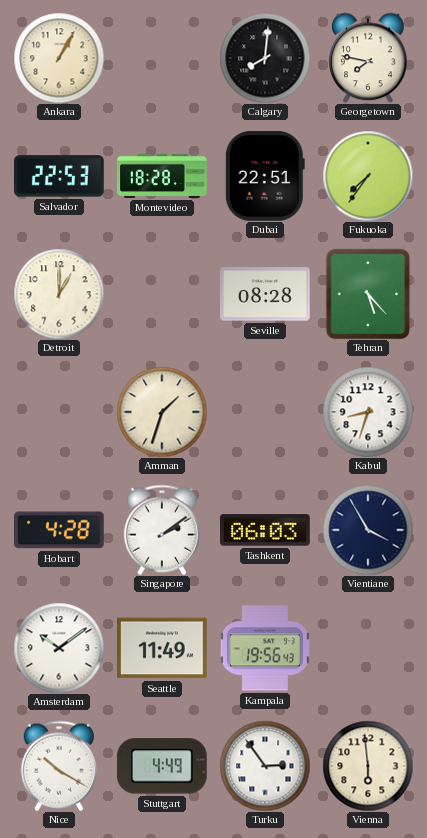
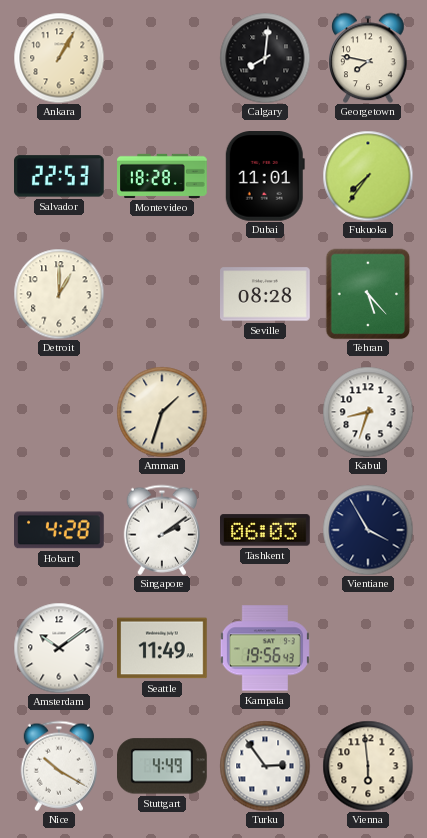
Dubai: 22:51 -> 11:01
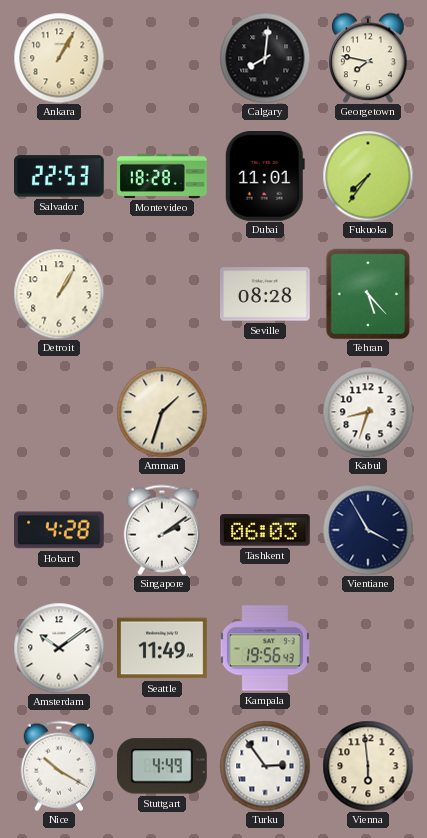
Detroit: 1:00 -> 1:05
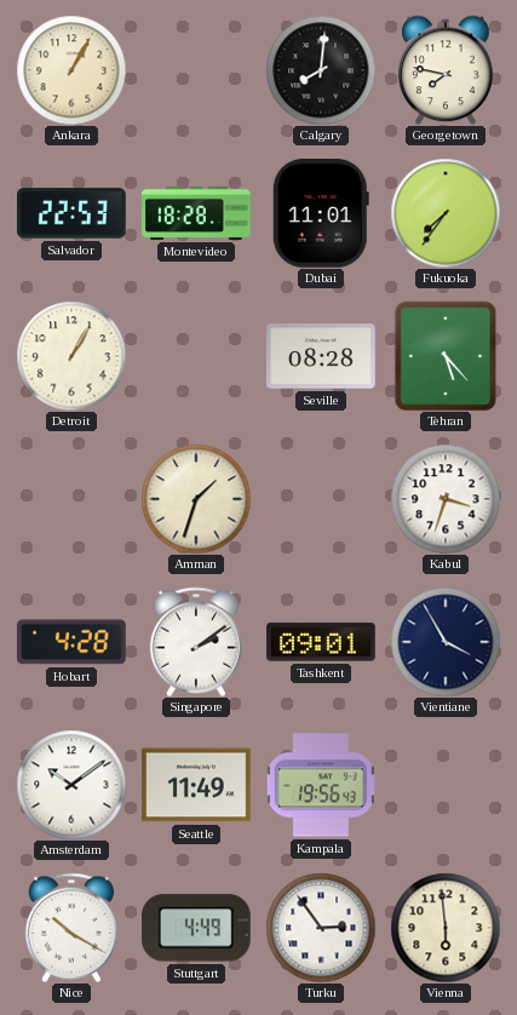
Kabul: 8:33 -> 3:33
Tashkent: 06:03 -> 09:01
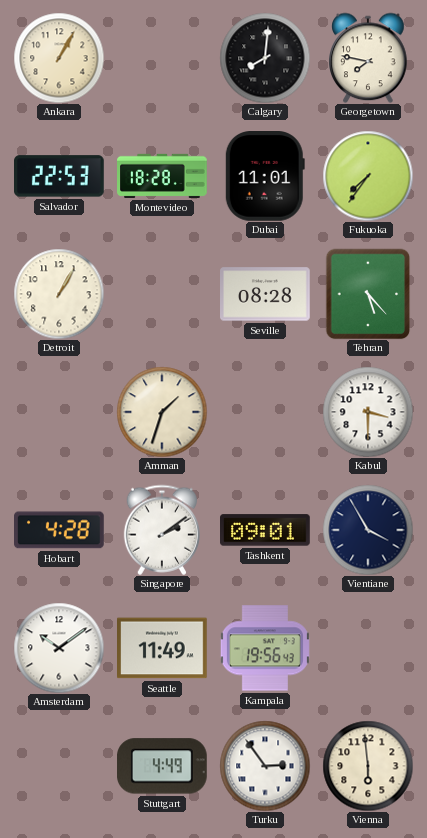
Kabul: 3:33 -> 3:30
Nice: 10:20 -> none
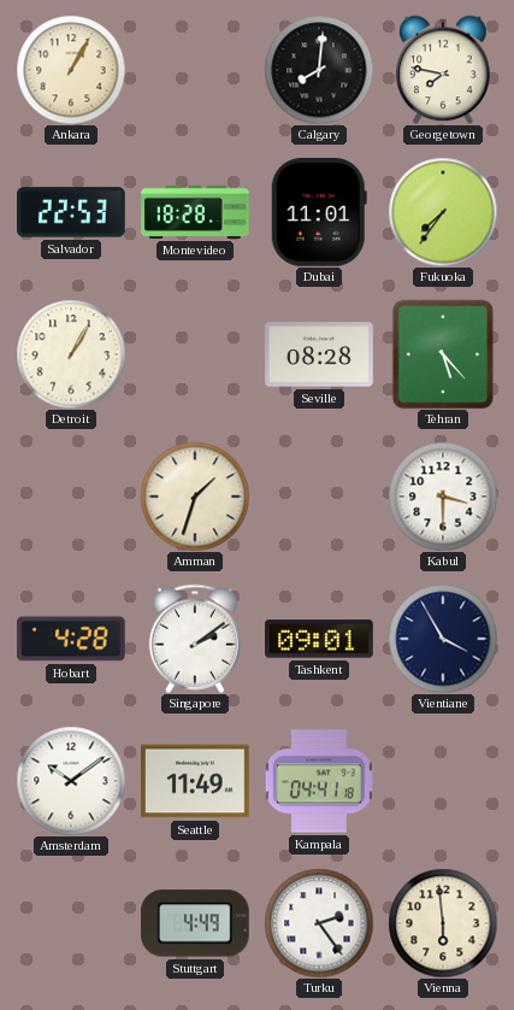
Kampala: 19:56 -> 04:41
Turku: 2:54 -> 2:24
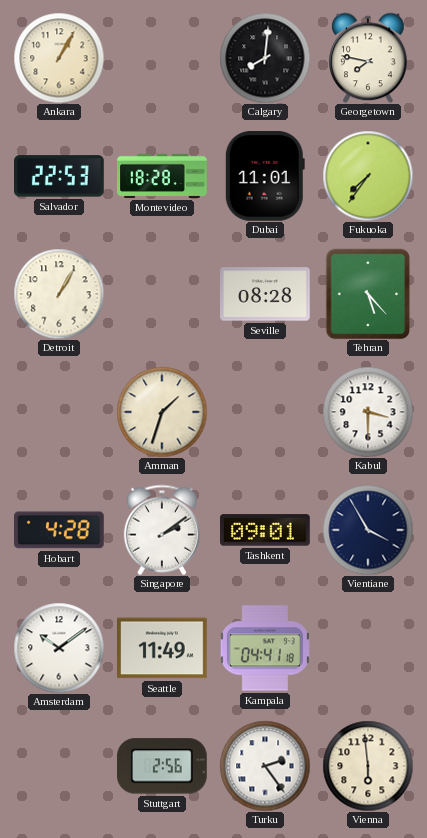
Stuttgart: 4:49 -> 2:56
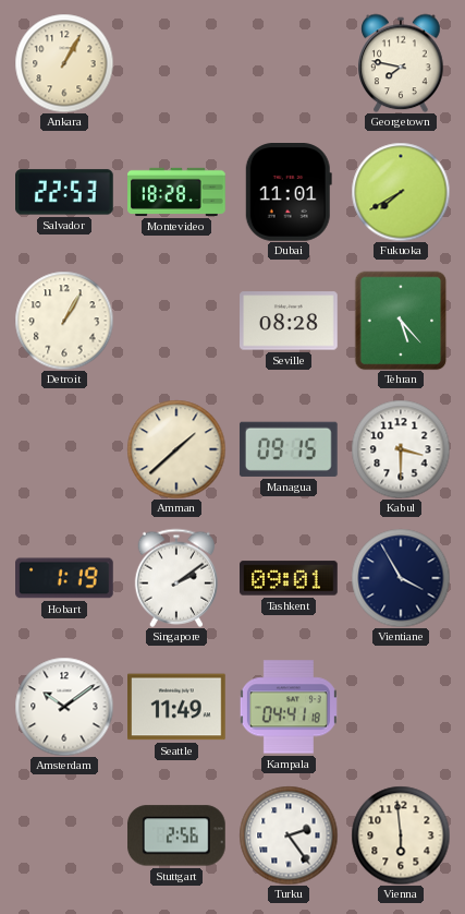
Calgary: 8:01 -> none
Fukuoka: 7:36 -> 7:40
Amman: 1:33 -> 1:38
Managua: none -> 09:15
Hobart: 4:28 -> 1:19
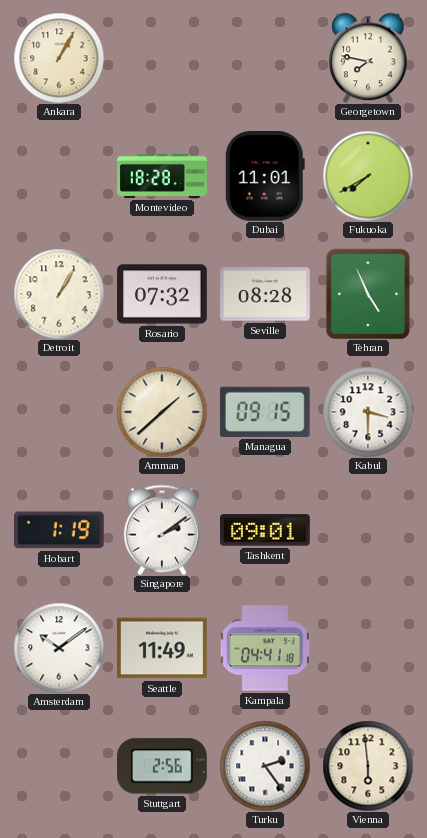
Salvador: 22:53 -> none
Rosario: none -> 07:32
Tehran: 5:23 -> 4:56
Vientiane: 3:55 -> none
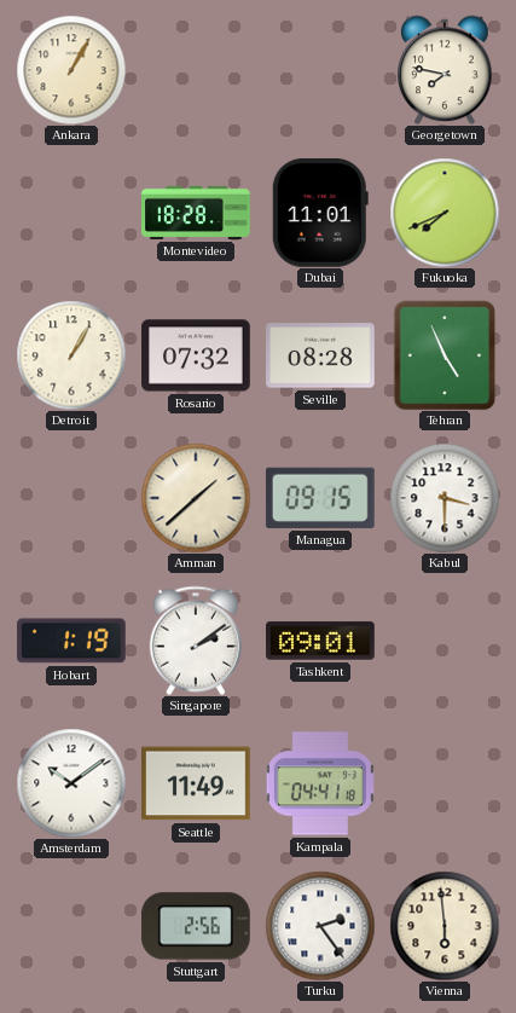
Fukuoka: 7:40 -> 7:41
